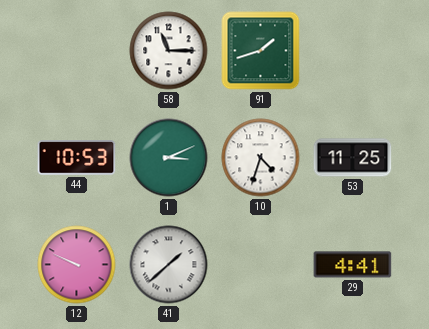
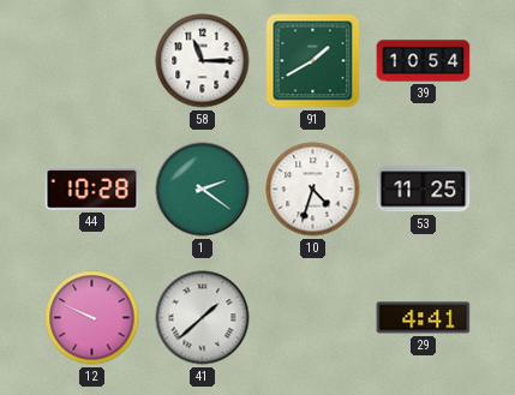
91: 1:42 -> 1:40
39: none -> 10:54
44: 10:53 -> 10:28
1: 3:11 -> 2:21
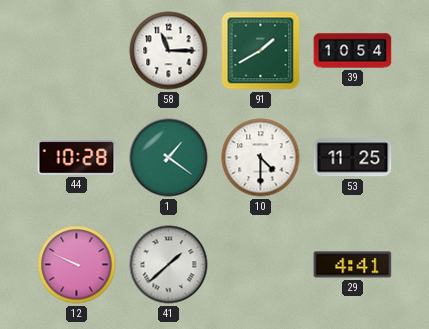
1: 2:21 -> 1:21
10: 4:33 -> 4:30
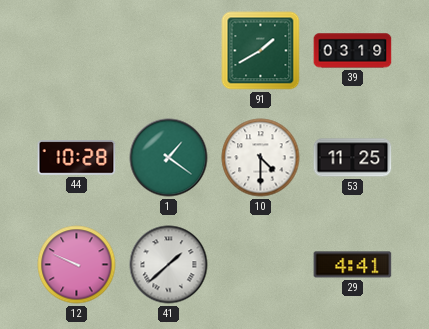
58: 11:15 -> none
39: 10:54 -> 03:19
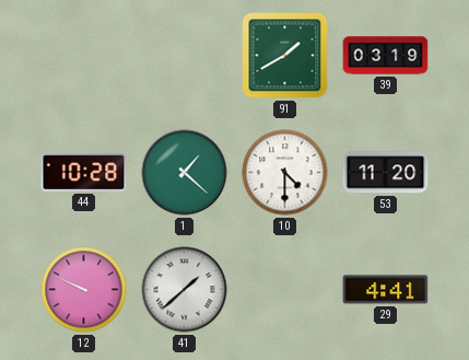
1: 1:21 -> 1:22
53: 11:25 -> 11:20
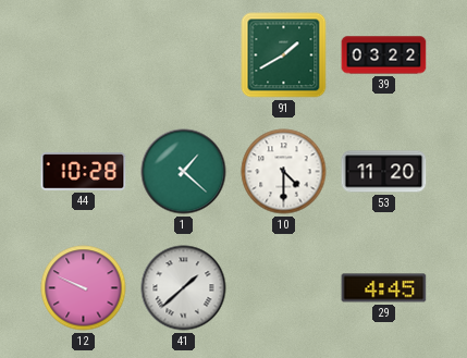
39: 03:19 -> 03:22
29: 4:41 -> 4:45
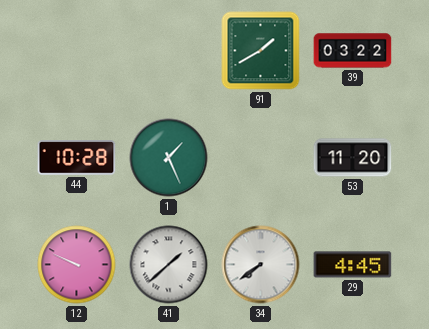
1: 1:22 -> 1:26
10: 4:30 -> none
34: none -> 7:39
